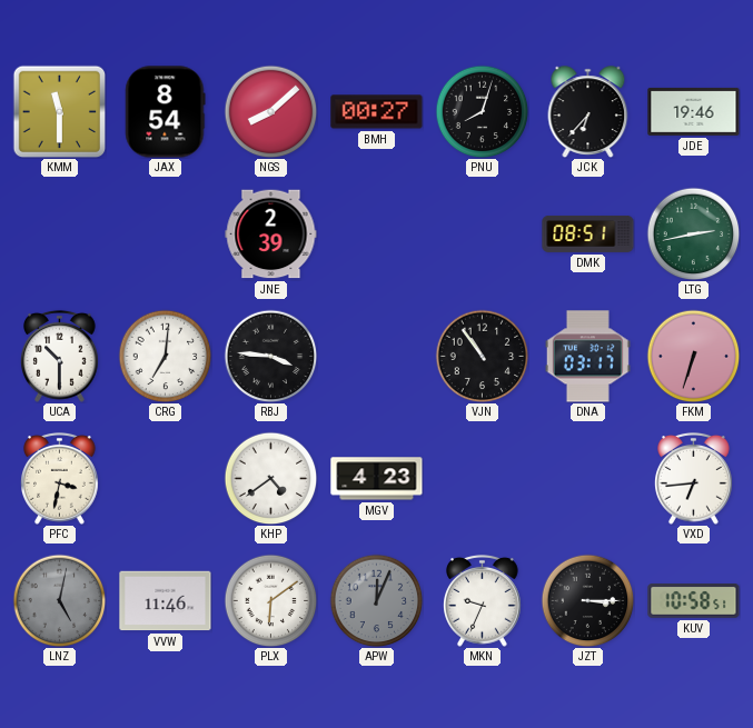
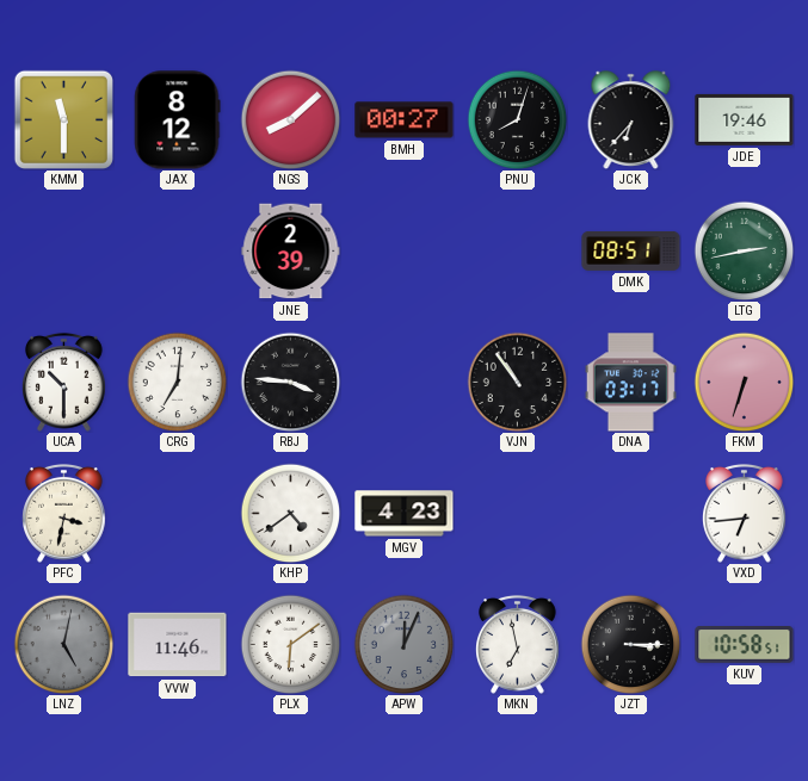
JAX: 8:54 -> 8:12
MKN: 9:34 -> 6:58
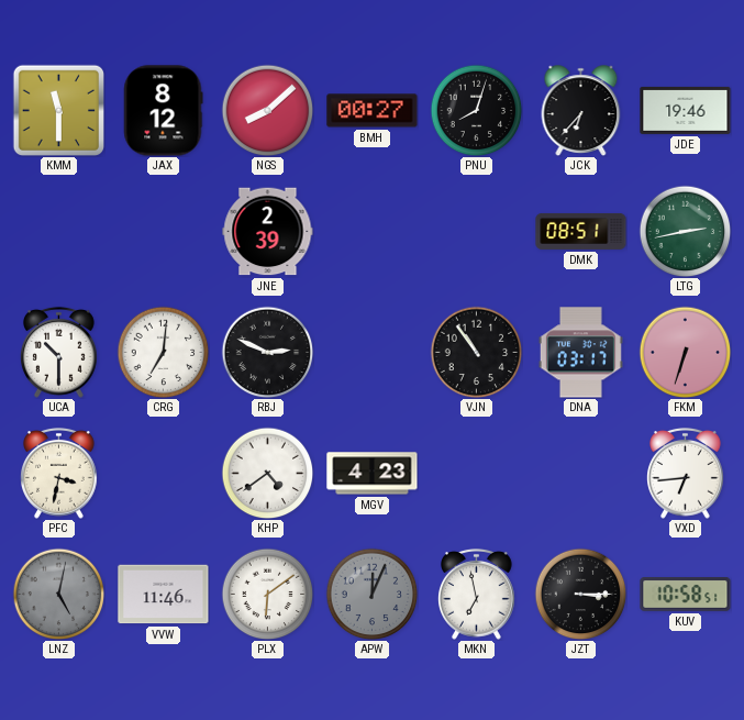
RBJ: 3:46 -> 2:49
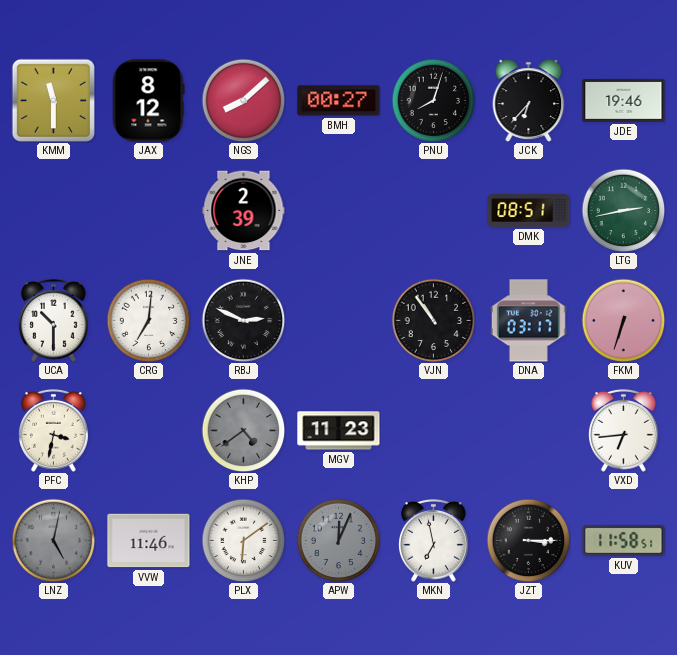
KHP dial: white -> grey
MGV: 4:23 -> 11:23
KUV: 10:58 -> 11:58
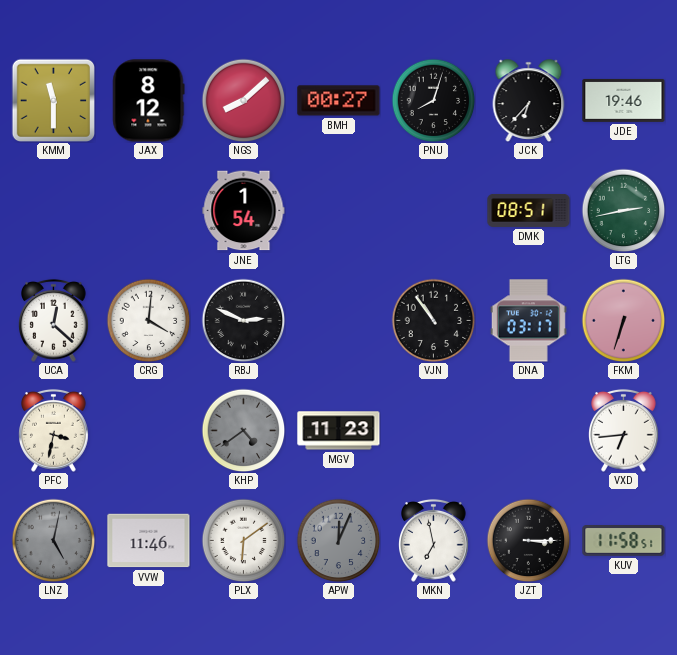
JNE: 2:39 -> 1:54
UCA: 10:30 -> 12:22
CRG: 7:01 -> 4:01
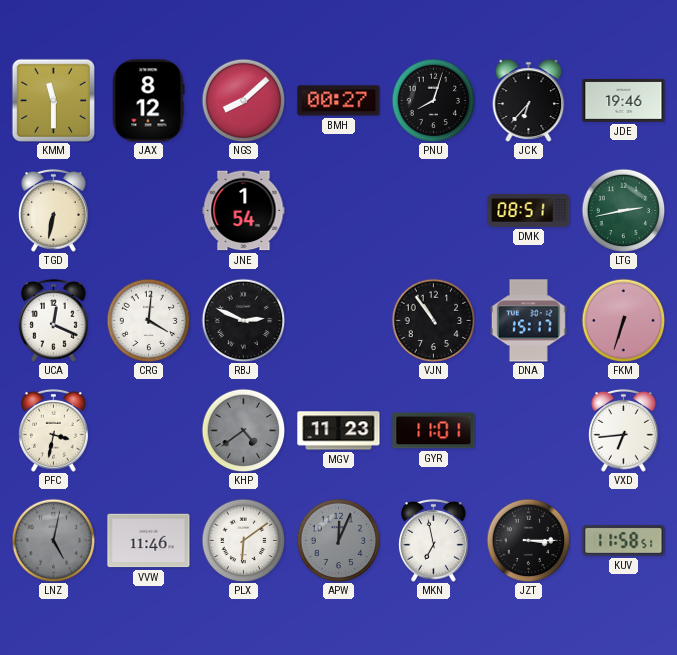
TGD: none -> 6:32
UCA: 12:22 -> 12:19
DNA: 03:17 -> 15:17
GYR: none -> 11:01
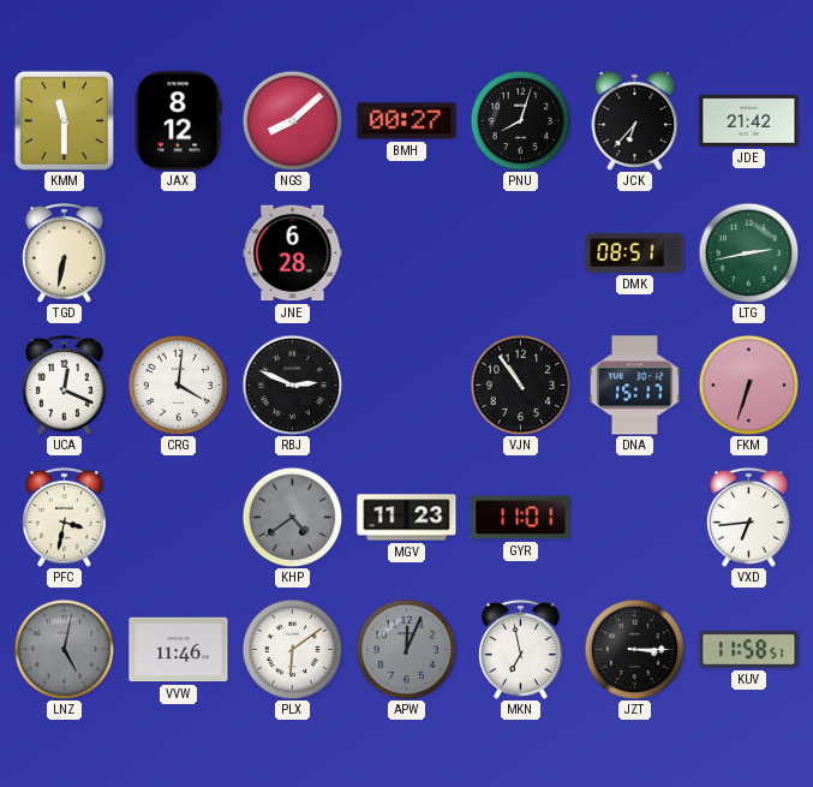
JDE: 19:46 -> 21:42
JNE: 1:54 -> 6:28
